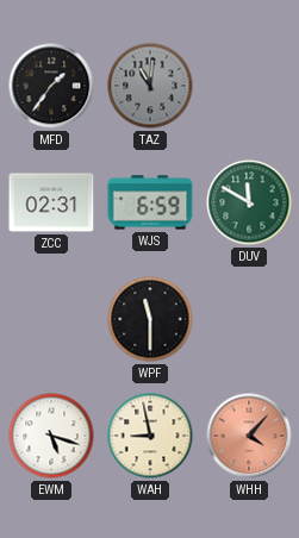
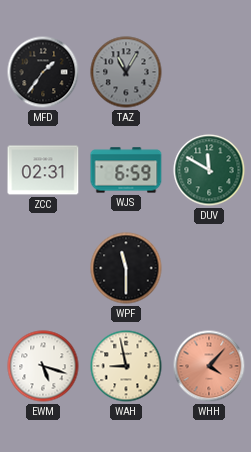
TAZ: 11:01 -> 11:05
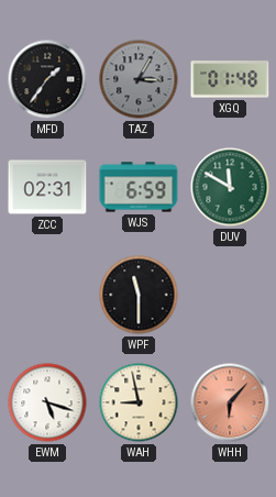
TAZ: 11:05 -> 3:05
XGQ: none -> 01:48
WHH: 4:07 -> 6:07
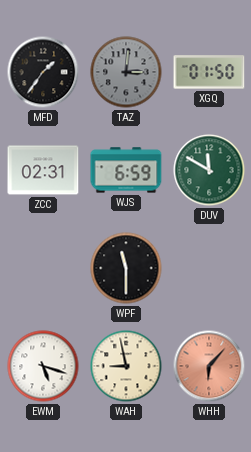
TAZ: 3:05 -> 3:01
XGQ: 01:48 -> 01:50
